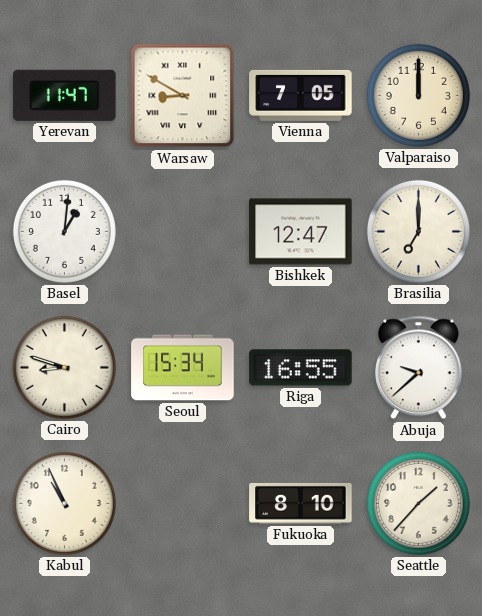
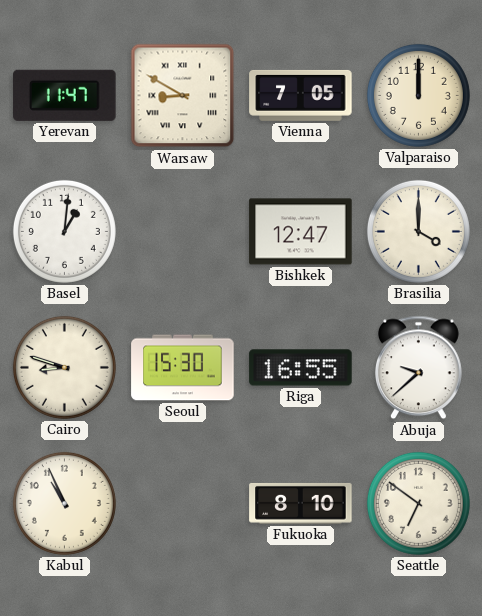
Brasilia: 7:00 -> 4:00
Seoul: 15:34 -> 15:30
Seattle: 1:37 -> 6:51
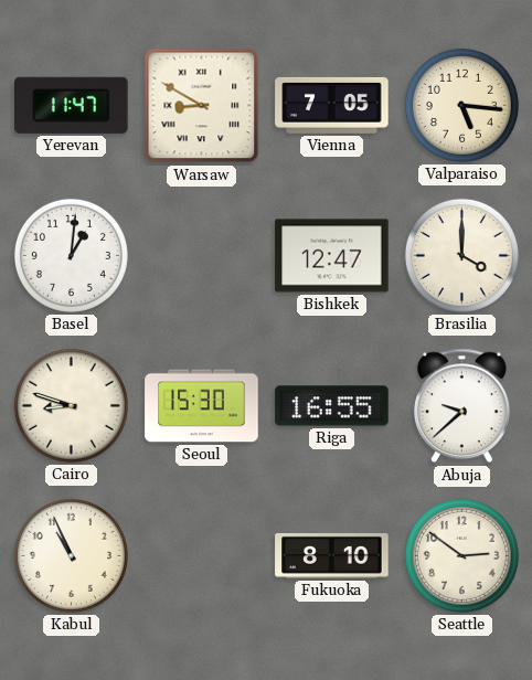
Valparaiso: 12:00 -> 5:16
Seattle: 6:51 -> 2:51
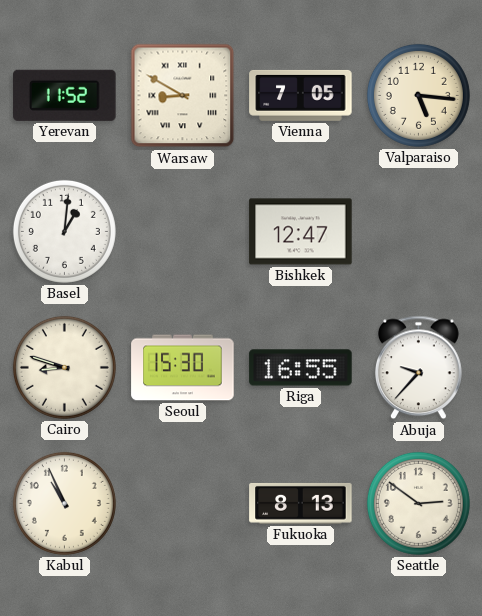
Yerevan: 11:47 -> 11:52
Brasilia: 4:00 -> none
Abuja: 9:38 -> 9:37
Fukuoka: 8:10 -> 8:13
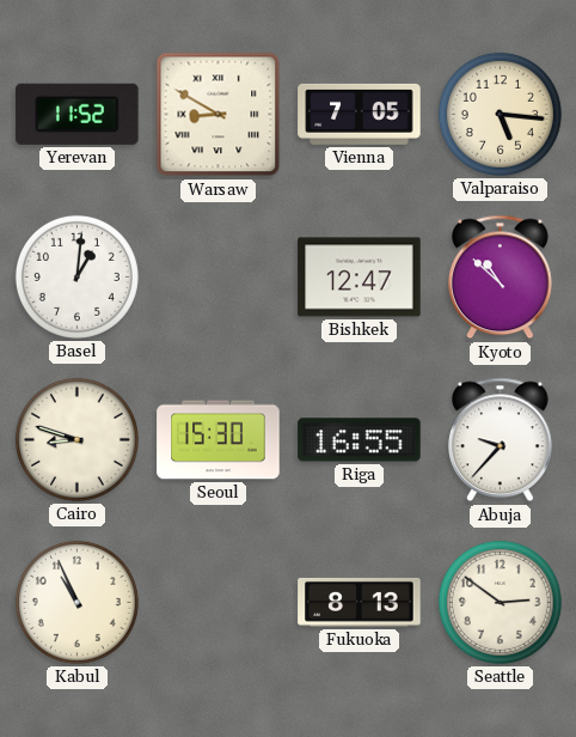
Kyoto: none -> 10:52
